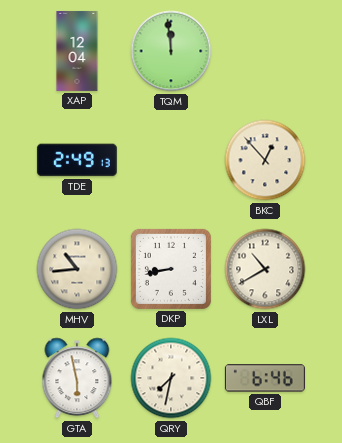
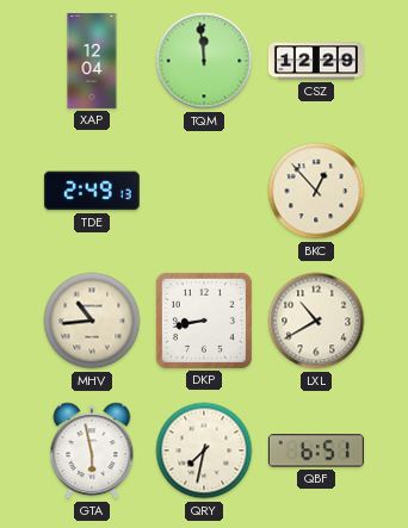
CSZ: none -> 12:29
QBF: 6:46 -> 6:51
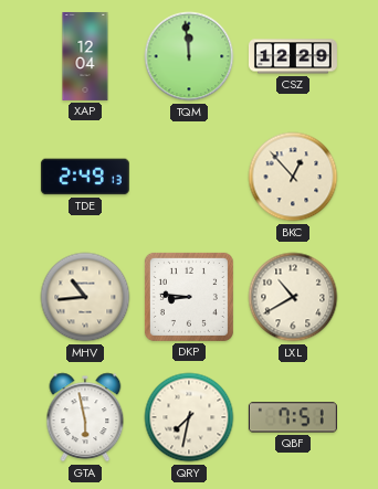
DKP: 8:43 -> 8:46
QBF: 6:51 -> 7:51
